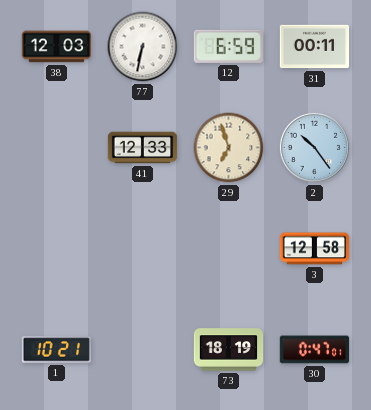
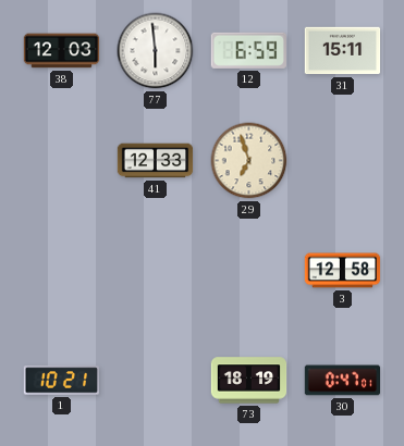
77: 6:32 -> 5:59
31: 00:11 -> 15:11
2: 10:24 -> none
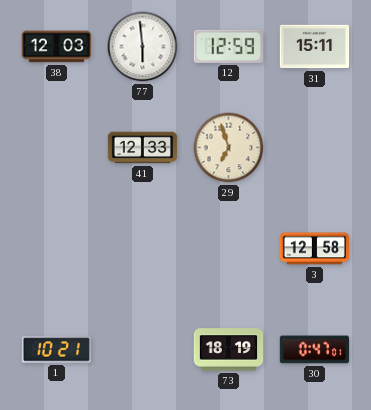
12: 6:59 -> 12:59
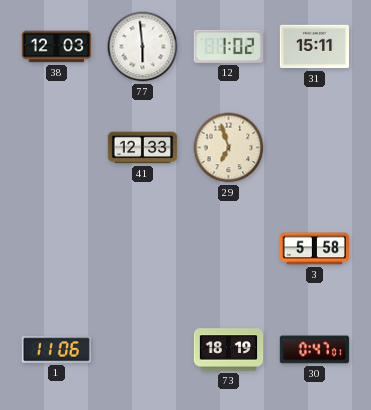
12: 12:59 -> 1:02
3: 12:58 -> 5:58
1: 10:21 -> 11:06
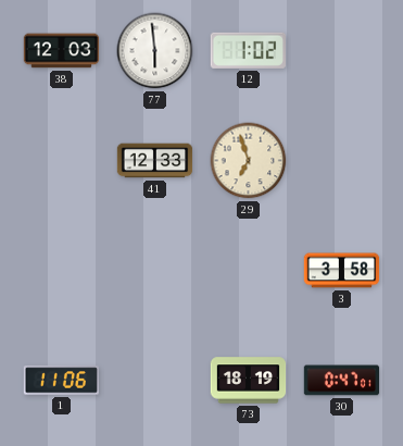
31: 15:11 -> none
3: 5:58 -> 3:58
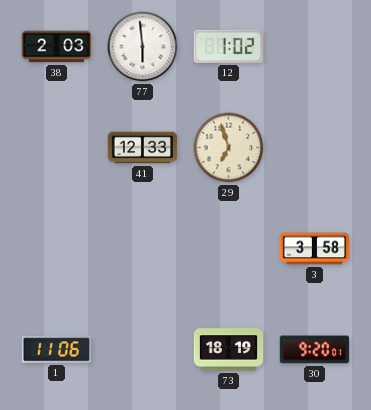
38: 12:03 -> 2:03
30: 0:47 -> 9:20
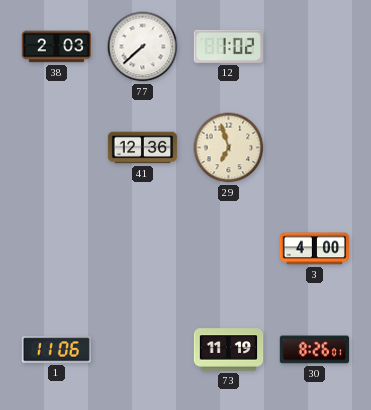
77: 5:59 -> 7:38
41: 12:33 -> 12:36
3: 3:58 -> 4:00
73: 18:19 -> 11:19
30: 9:20 -> 8:26
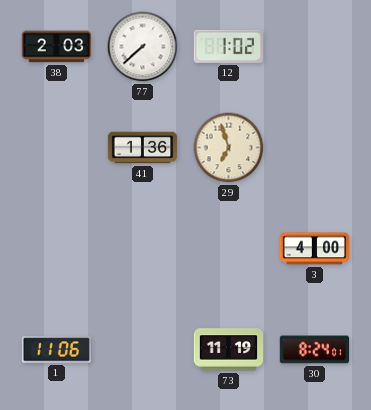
41: 12:36 -> 1:36
30: 8:26 -> 8:24
